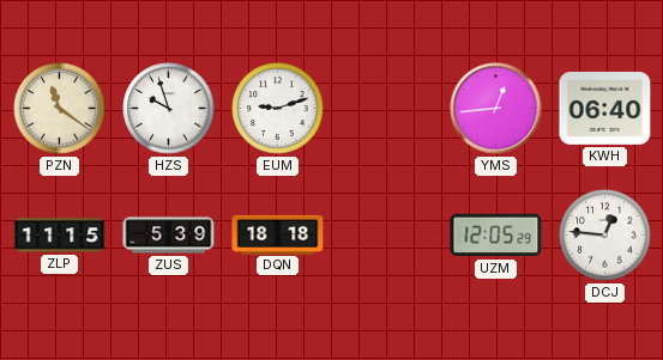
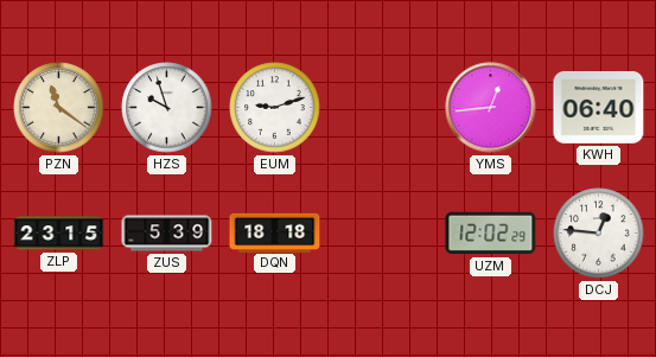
ZLP: 11:15 -> 23:15
UZM: 12:05 -> 12:02
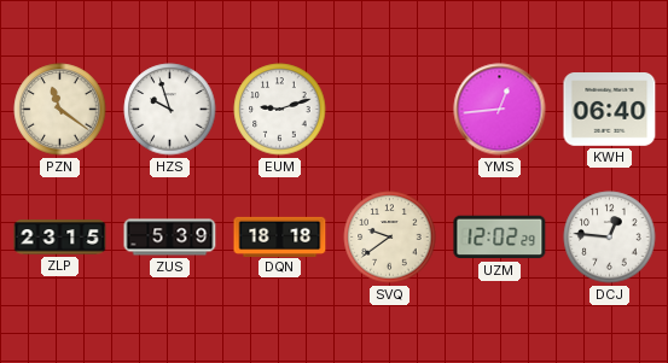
SVQ: none -> 9:39
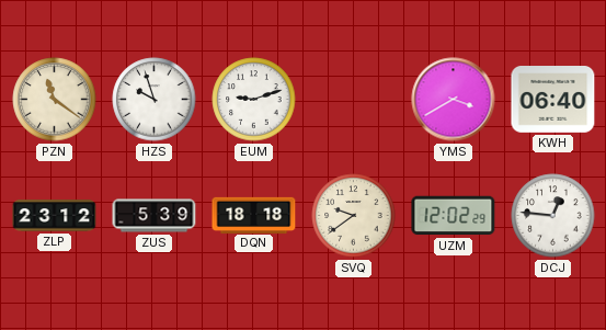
YMS: 12:44 -> 3:40
ZLP: 23:15 -> 23:12
